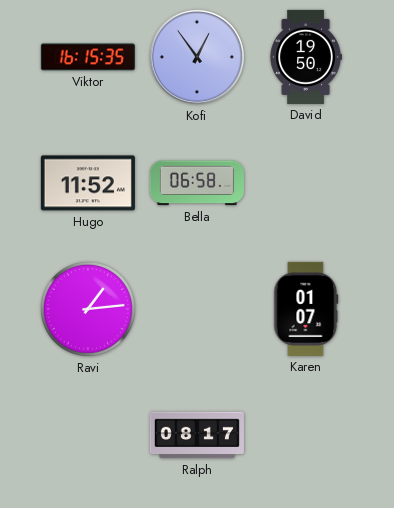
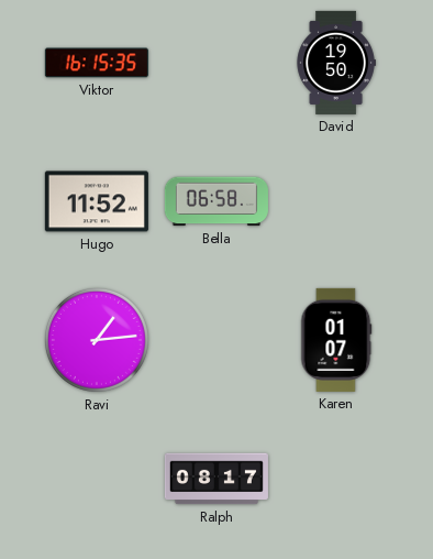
Kofi: 12:54 -> none
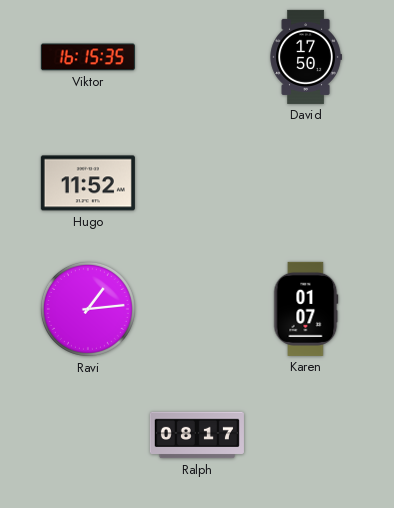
David: 19:50 -> 17:50
Bella: 06:58 -> none
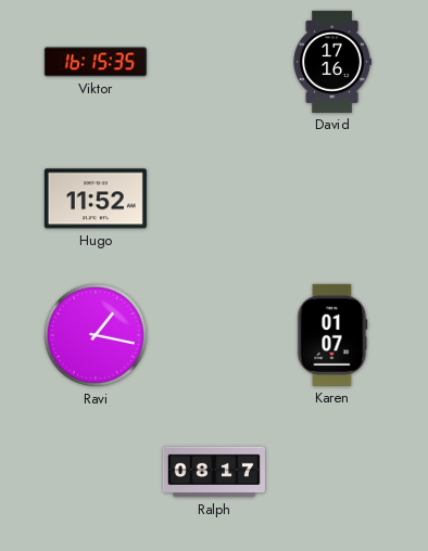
David: 17:50 -> 17:16
Ravi: 1:14 -> 1:17
